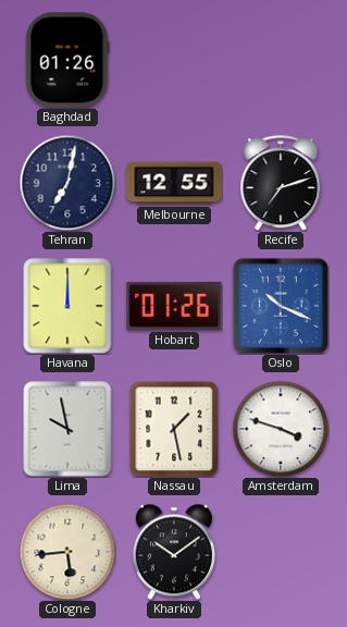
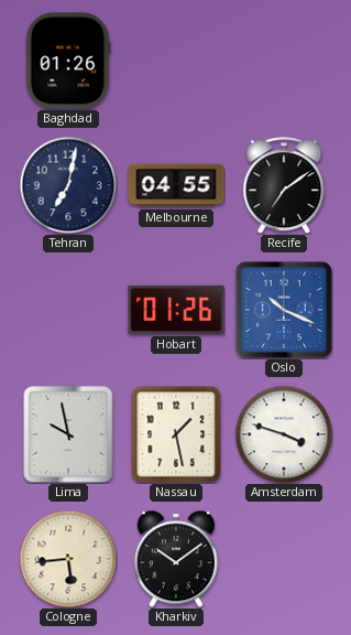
Melbourne: 12:55 -> 04:55
Recife: 7:12 -> 7:09
Havana: 12:00 -> none
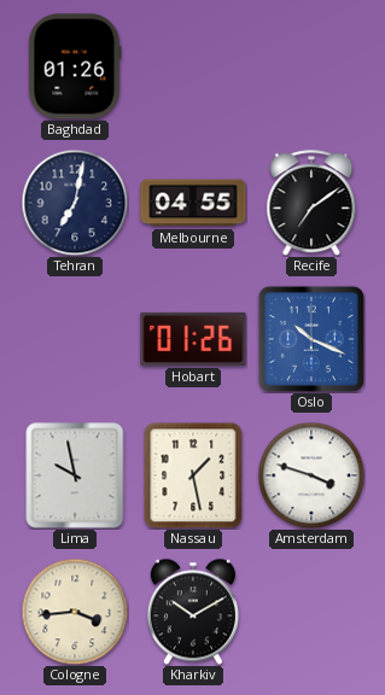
Cologne: 5:44 -> 3:44
Kharkiv: 10:09 -> 10:10
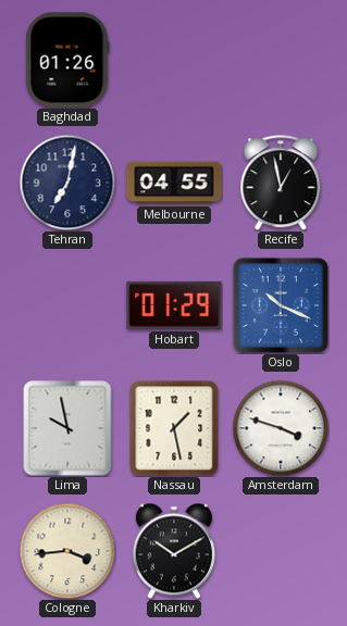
Recife: 7:09 -> 12:58
Hobart: 01:26 -> 01:29
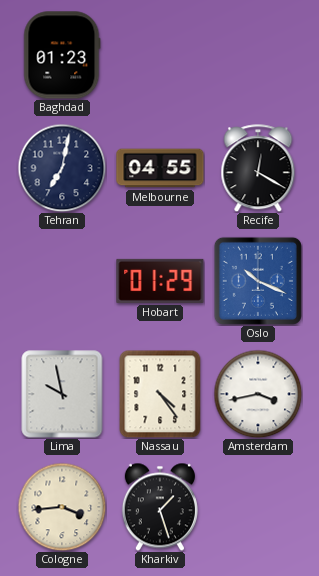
Baghdad: 01:26 -> 01:23
Recife: 12:58 -> 12:20
Nassau: 1:28 -> 4:24
Amsterdam: 3:48 -> 3:43
Kharkiv: 10:10 -> 1:27
